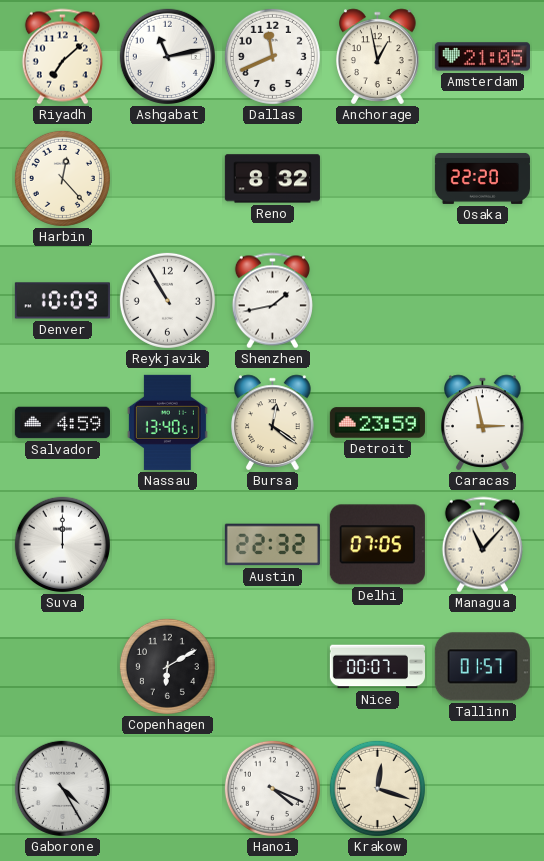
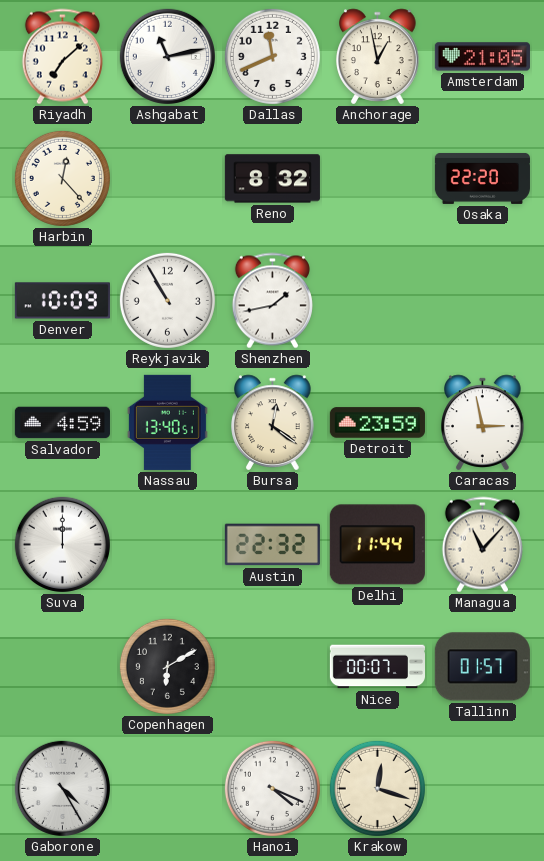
Delhi: 07:05 -> 11:44
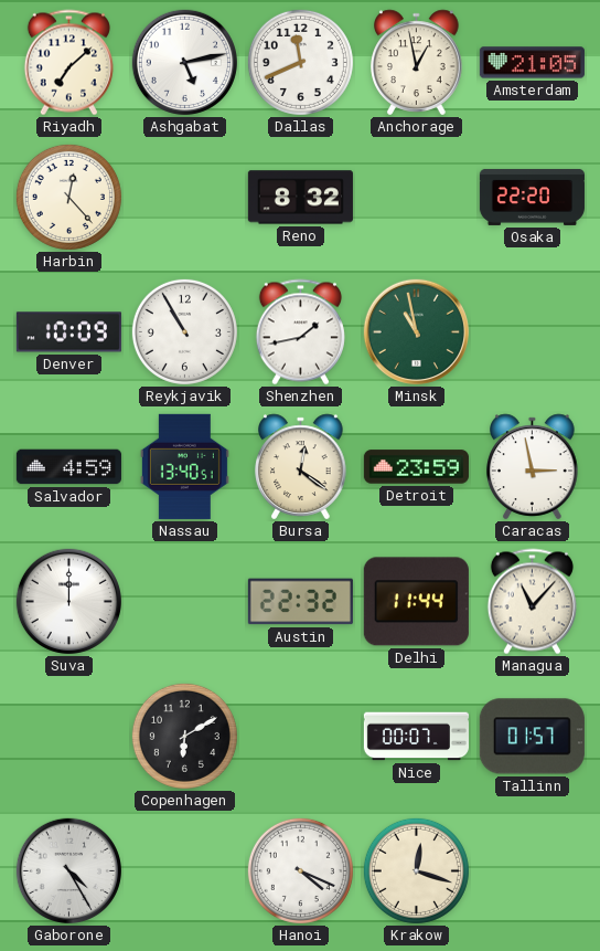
Ashgabat: 11:13 -> 5:13
Minsk: none -> 10:58
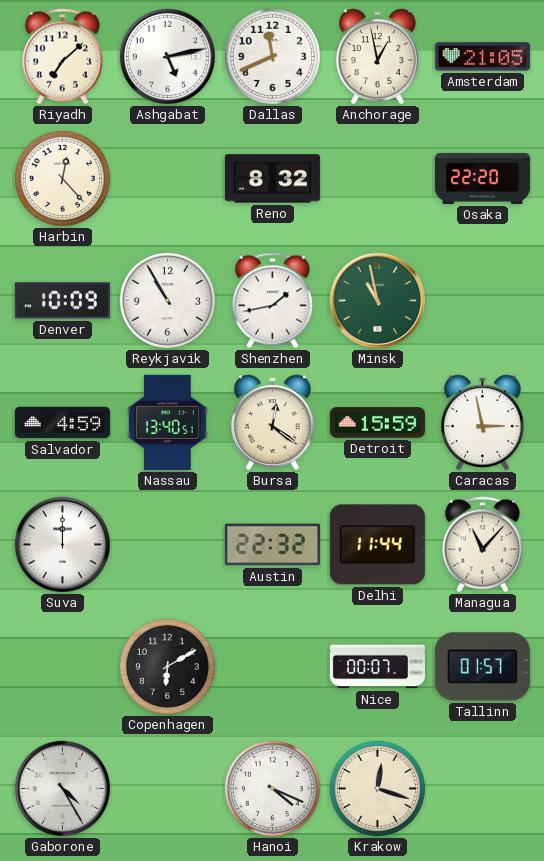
Detroit: 23:59 -> 15:59
